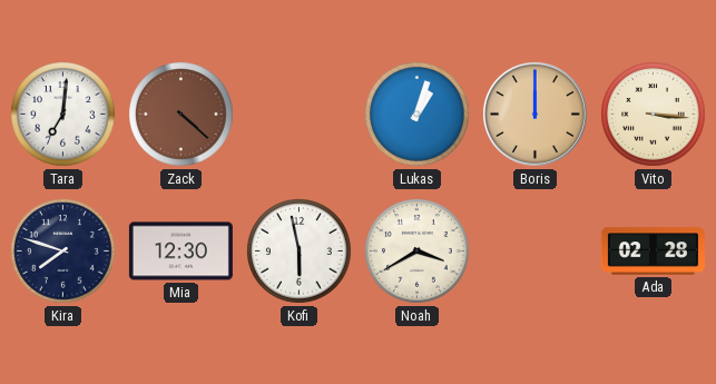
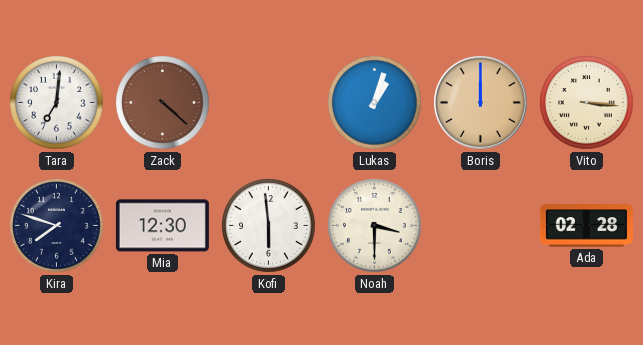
Kofi: 5:58 -> 5:59
Noah: 3:40 -> 3:30
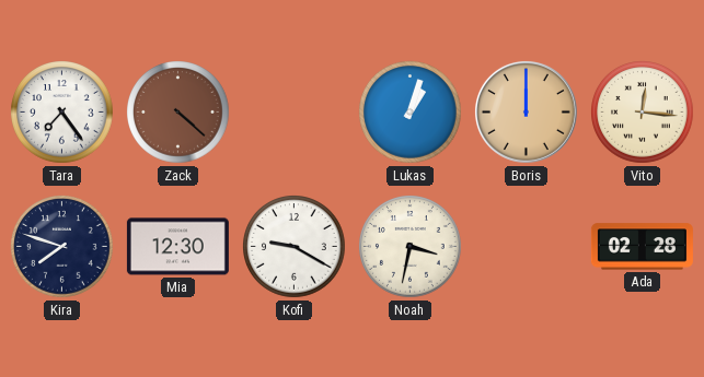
Tara: 7:01 -> 7:24
Vito: 3:16 -> 12:16
Kofi: 5:59 -> 9:20
Noah: 3:30 -> 3:32
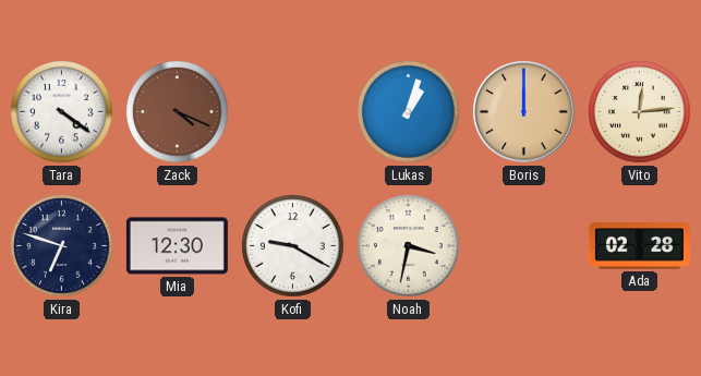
Tara: 7:24 -> 4:21
Zack: 4:22 -> 4:19
Vito: 12:16 -> 12:14
Kira: 7:48 -> 6:48
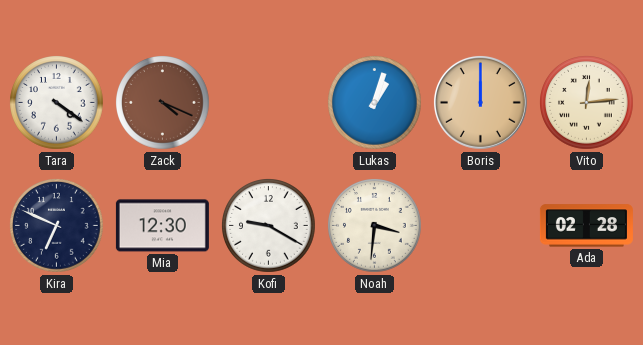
Kira: 6:48 -> 6:49
Noah: 3:32 -> 3:31
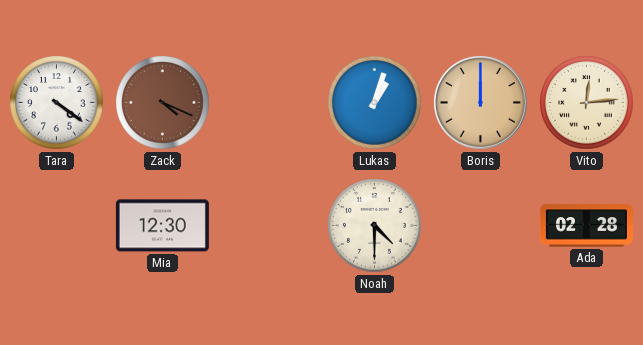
Kira: 6:49 -> none
Kofi: 9:20 -> none
Noah: 3:31 -> 4:30
